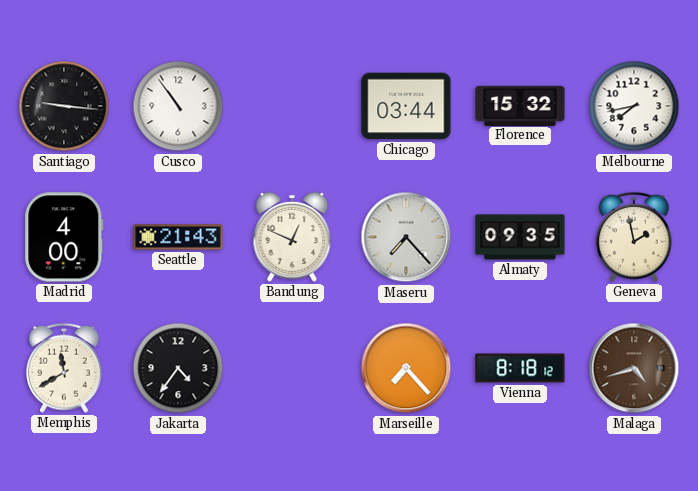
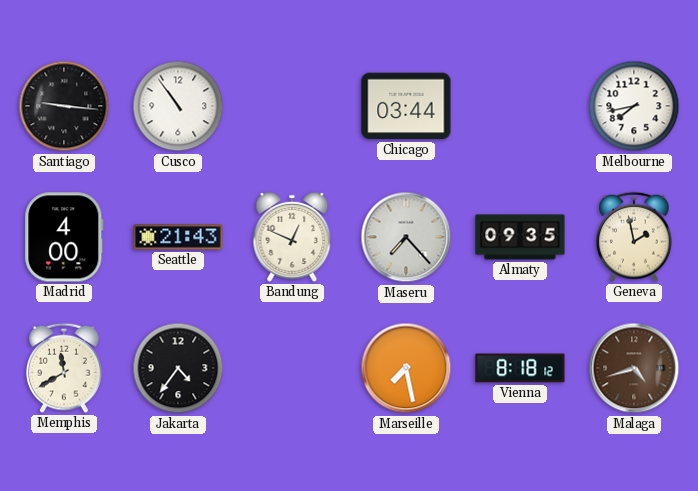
Florence: 15:32 -> none
Marseille: 7:23 -> 7:28
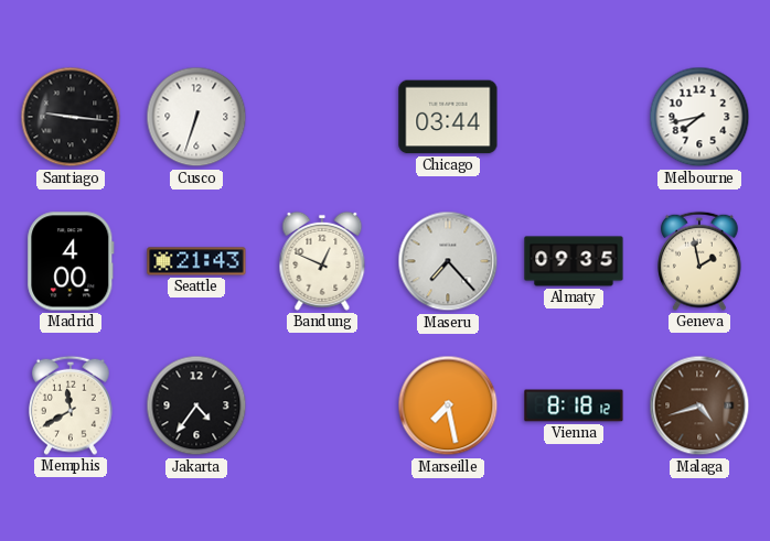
Cusco: 10:54 -> 6:33
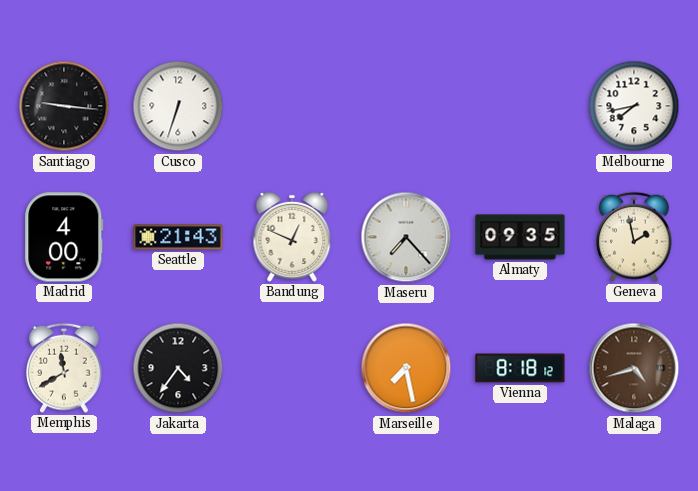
Chicago: 03:44 -> none
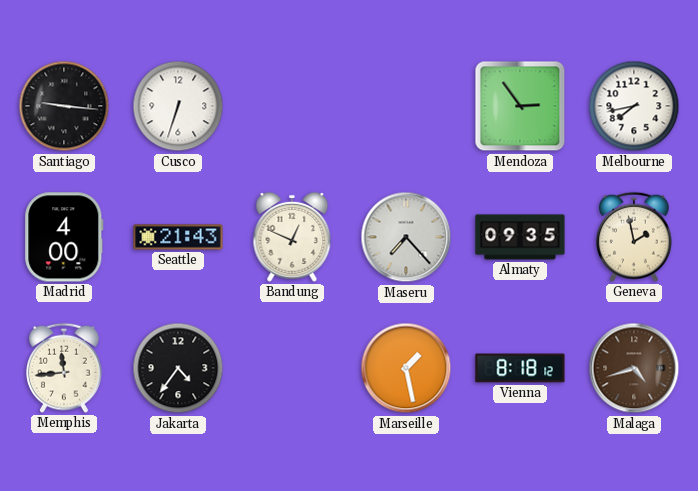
Mendoza: none -> 2:54
Memphis: 11:40 -> 11:44
Marseille: 7:28 -> 1:28
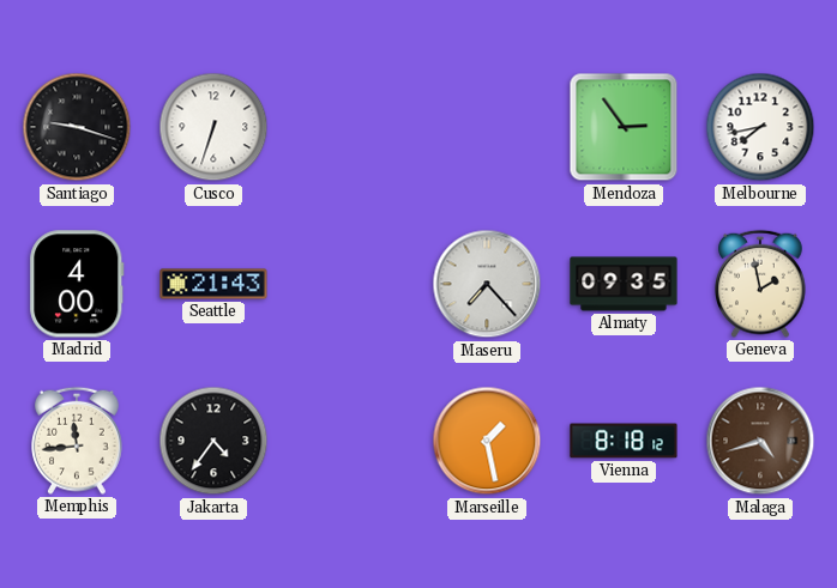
Santiago: 9:16 -> 9:18
Bandung: 12:49 -> none
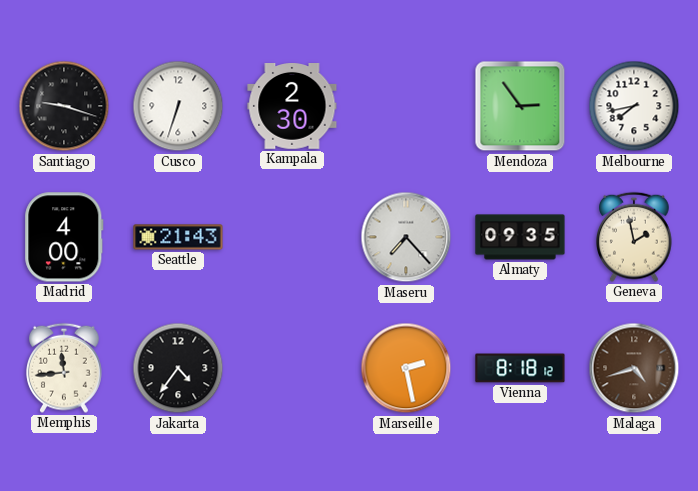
Kampala: none -> 2:30
Marseille: 1:28 -> 2:28
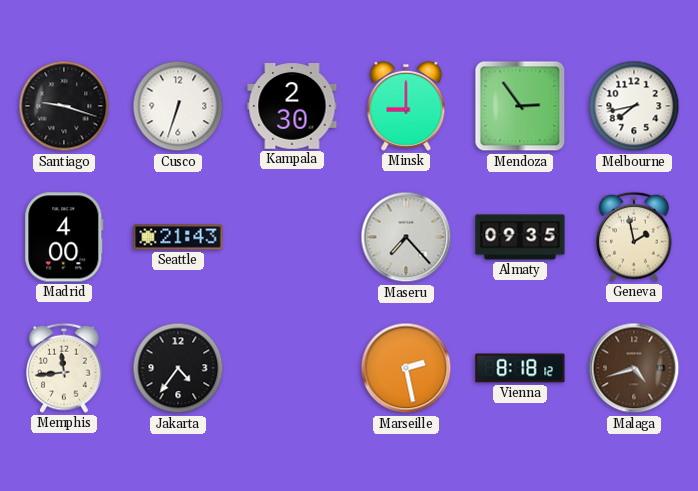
Minsk: none -> 9:00
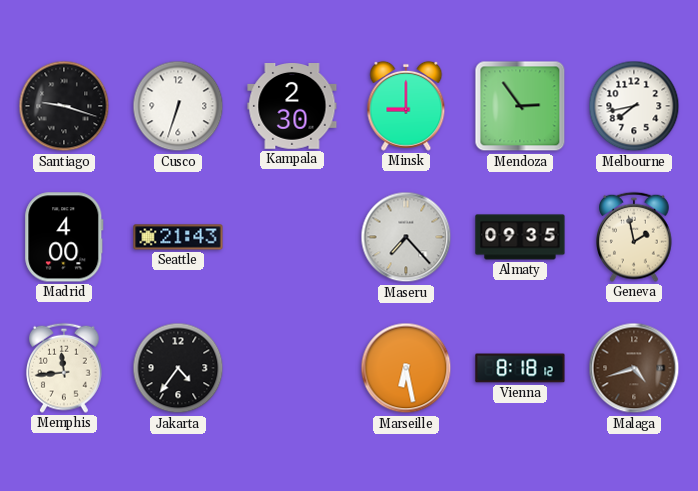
Marseille: 2:28 -> 6:28
